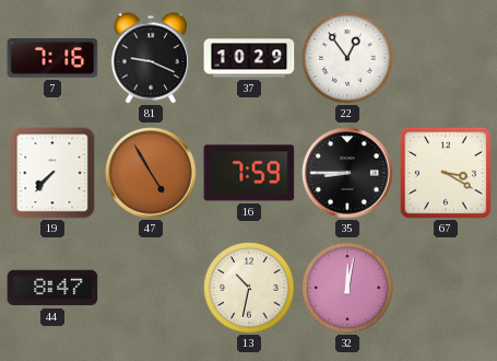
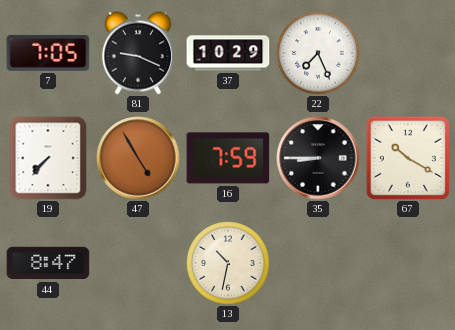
7: 7:16 -> 7:05
22: 12:54 -> 7:26
67: 3:20 -> 10:20
32: 12:02 -> none
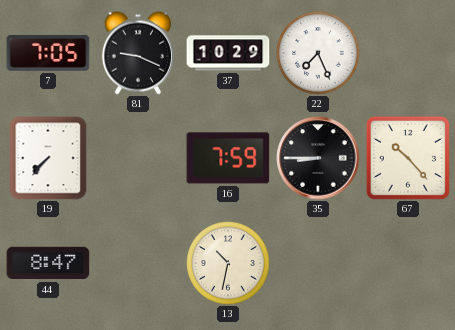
47: 4:55 -> none
67: 10:20 -> 10:23
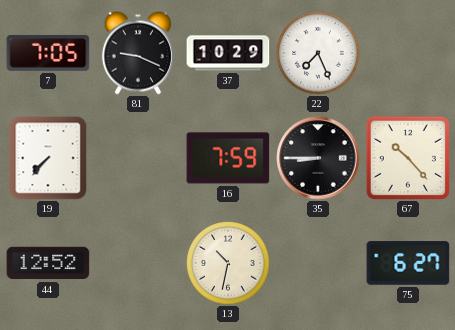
44: 8:47 -> 12:52
75: none -> 6:27
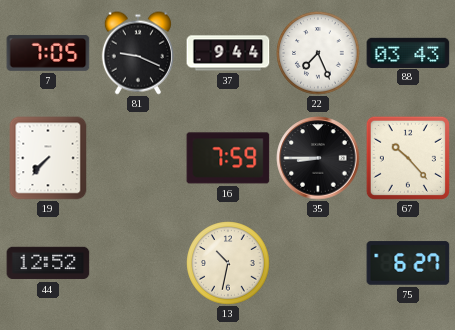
37: 10:29 -> 9:44
88: none -> 03:43
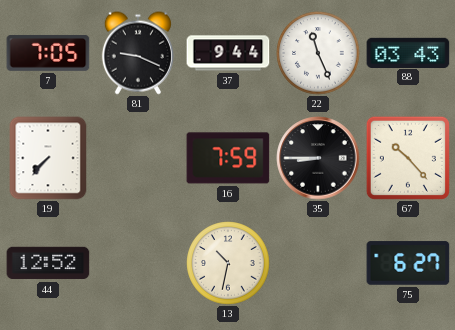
22: 7:26 -> 11:26
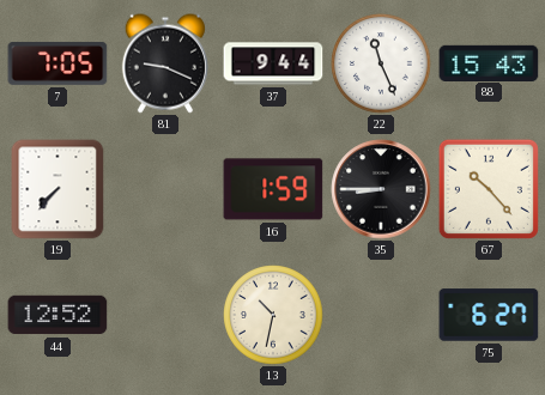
88: 03:43 -> 15:43
16: 7:59 -> 1:59
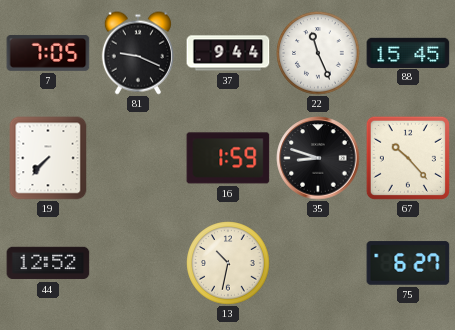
88: 15:43 -> 15:45
35: 8:45 -> 8:48
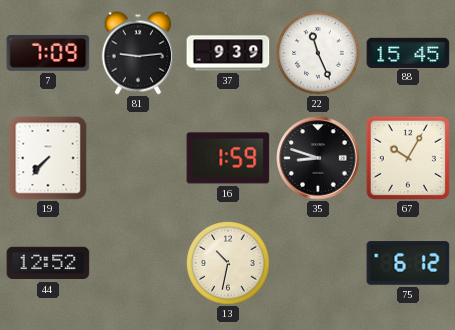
7: 7:05 -> 7:09
81: 9:19 -> 9:14
37: 9:44 -> 9:39
67: 10:23 -> 10:05
75: 6:27 -> 6:12
